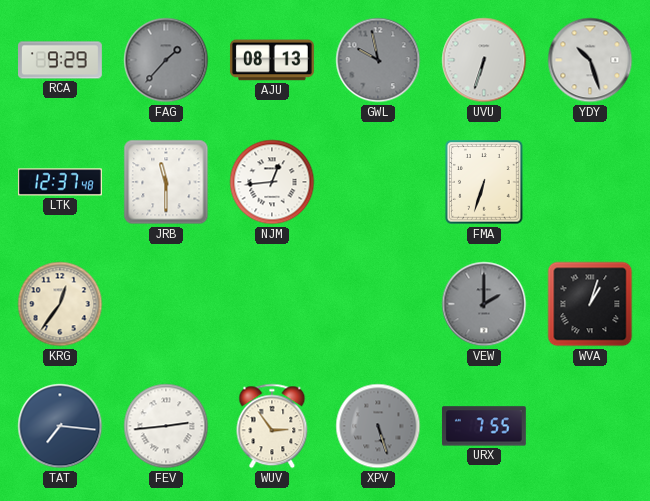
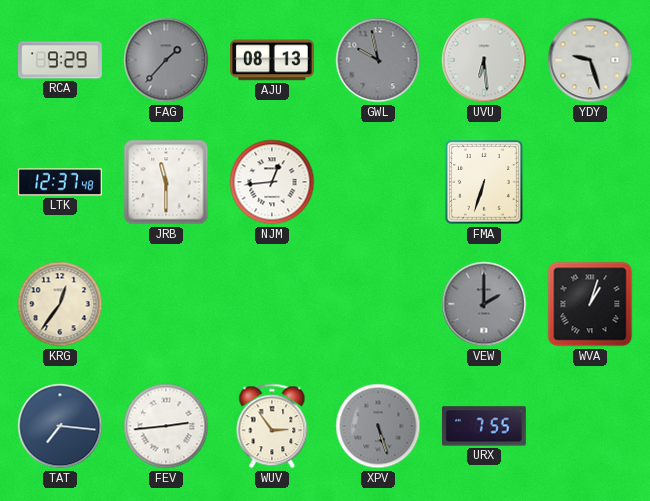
UVU: 6:33 -> 6:29
YDY: 10:27 -> 9:27
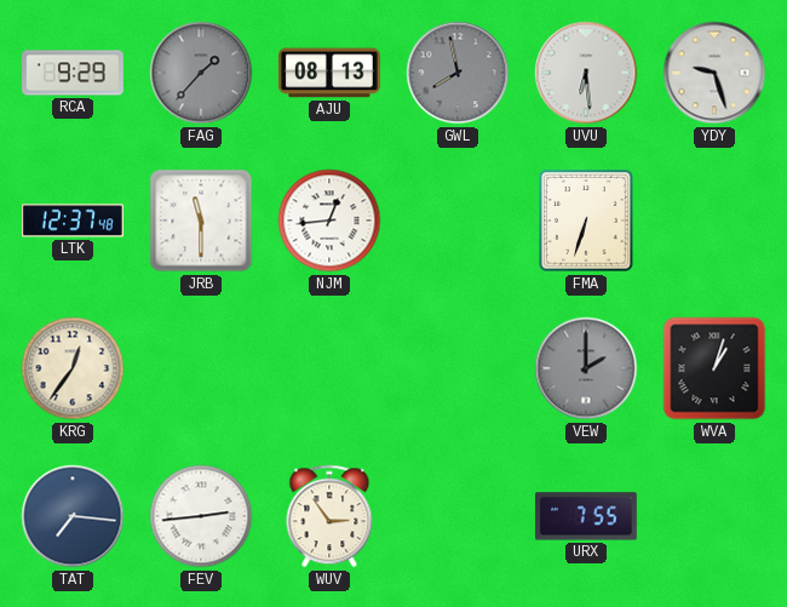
GWL: 9:58 -> 7:58
XPV: 5:27 -> none
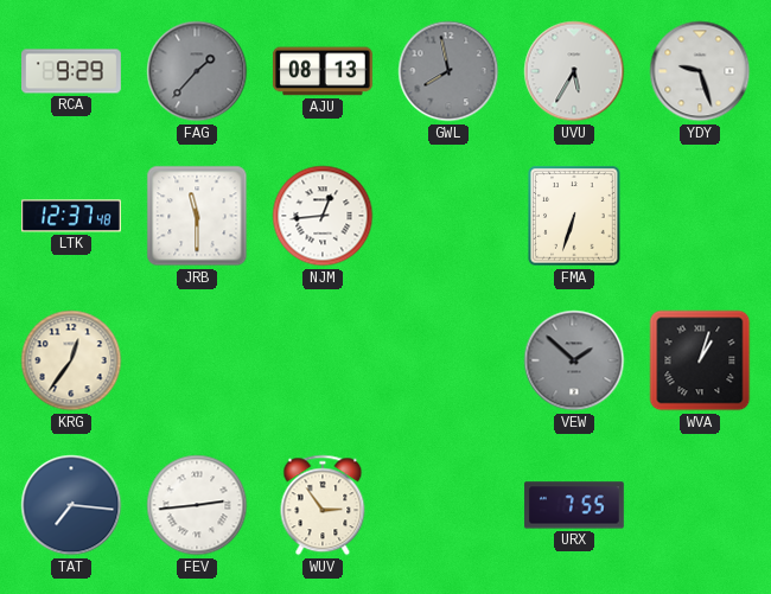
UVU: 6:29 -> 5:35
VEW: 2:00 -> 1:52
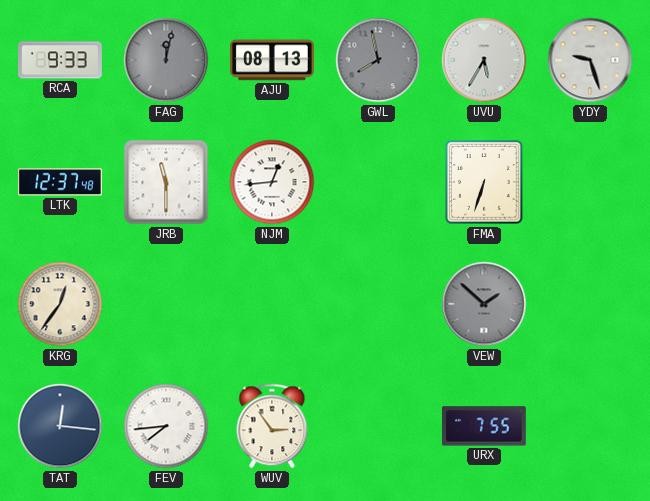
RCA: 9:29 -> 9:33
FAG: 1:37 -> 12:02
WVA: 1:03 -> none
TAT: 7:16 -> 12:16
FEV: 2:44 -> 7:44
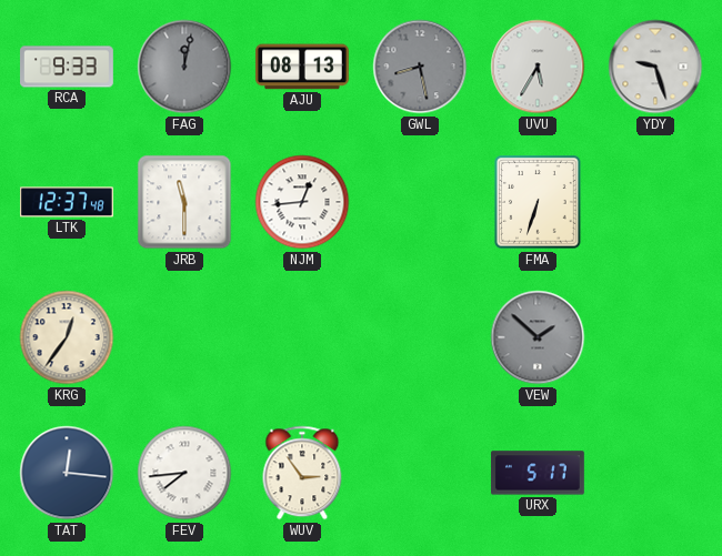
GWL: 7:58 -> 8:28
URX: 7:55 -> 5:17
